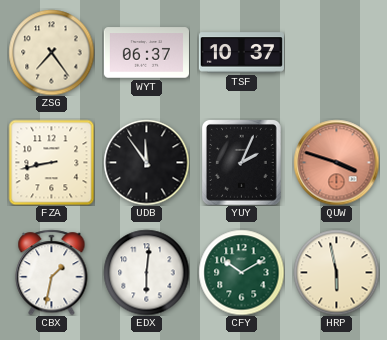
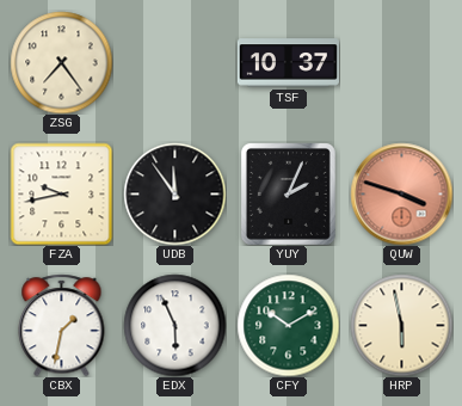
WYT: 06:37 -> none
FZA: 8:43 -> 9:43
EDX: 6:01 -> 5:56
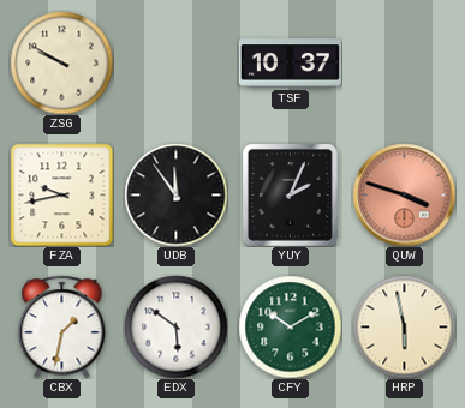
ZSG: 7:24 -> 9:50
EDX: 5:56 -> 5:51
